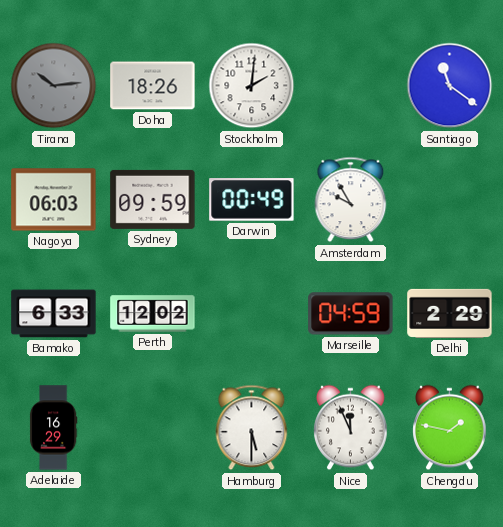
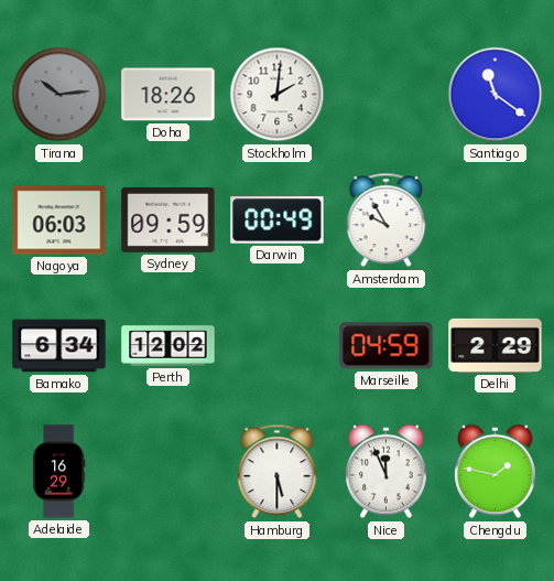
Bamako: 6:33 -> 6:34
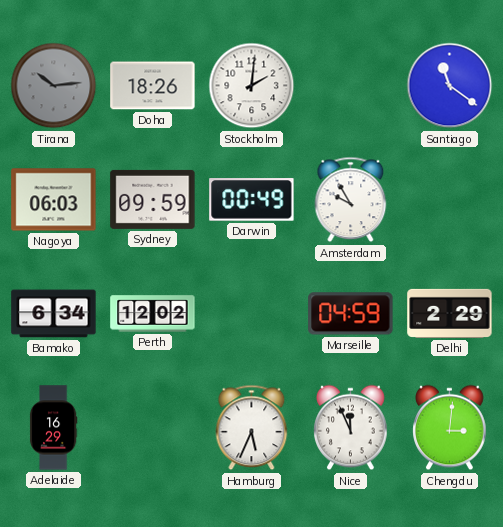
Hamburg: 5:30 -> 5:34
Chengdu: 1:47 -> 3:01
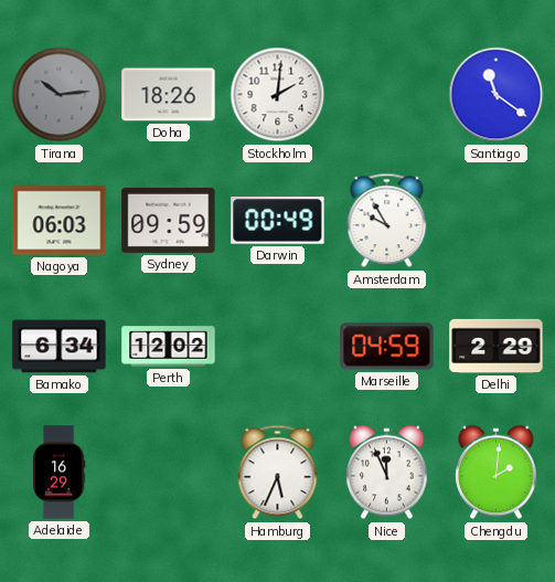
Chengdu: 3:01 -> 2:01
